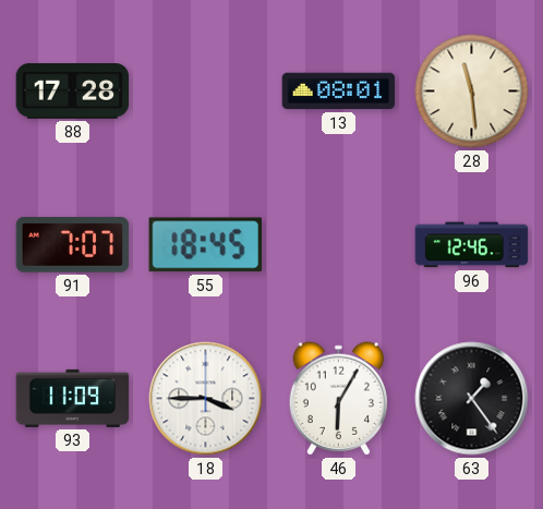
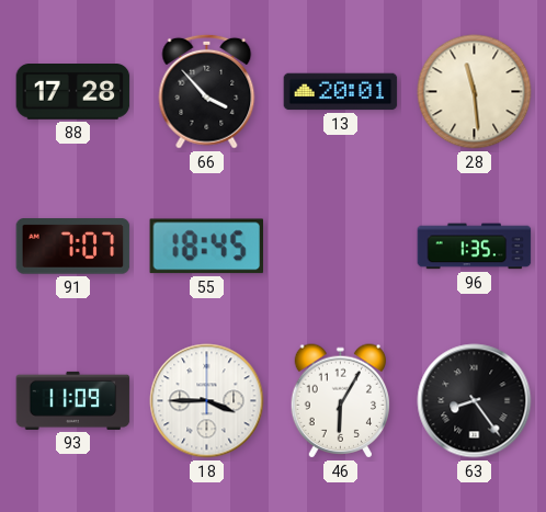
66: none -> 3:53
13: 08:01 -> 20:01
96: 12:46 -> 1:35
63: 1:24 -> 8:24
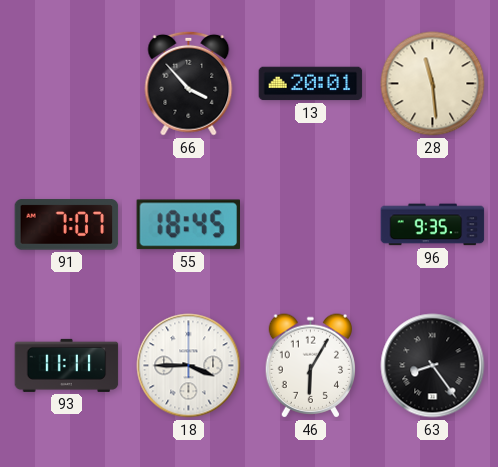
88: 17:28 -> none
96: 1:35 -> 9:35
93: 11:09 -> 11:11
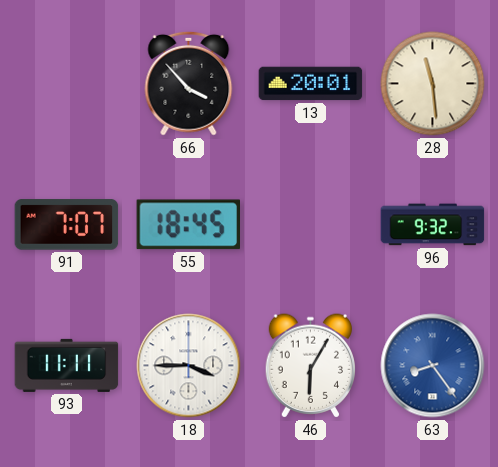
96: 9:35 -> 9:32
63 dial: black -> blue
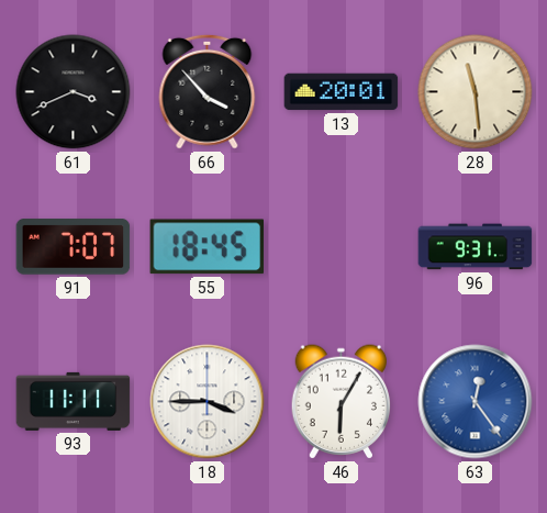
61: none -> 3:41
96: 9:32 -> 9:31
63: 8:24 -> 12:24
